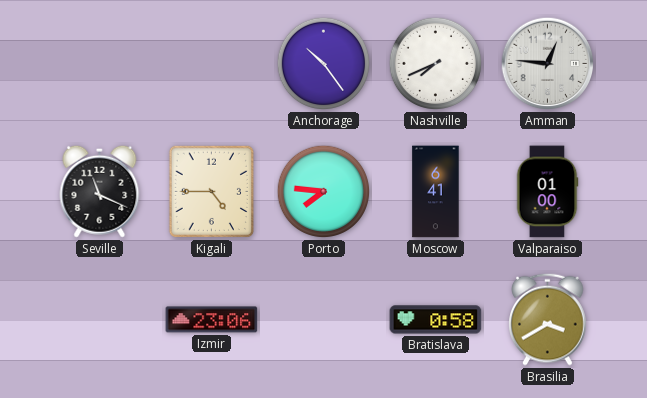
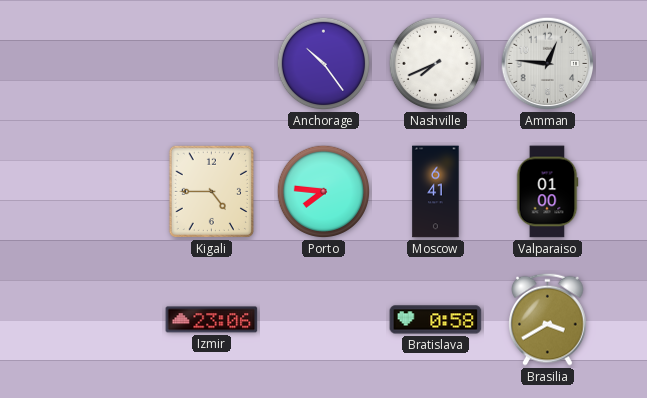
Seville: 11:19 -> none
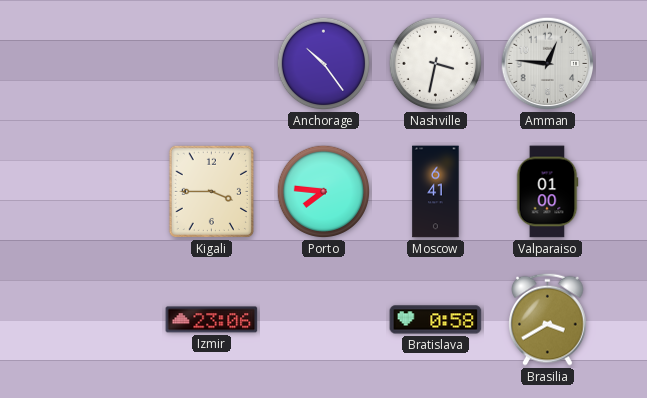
Nashville: 7:41 -> 3:32
Kigali: 4:45 -> 3:45
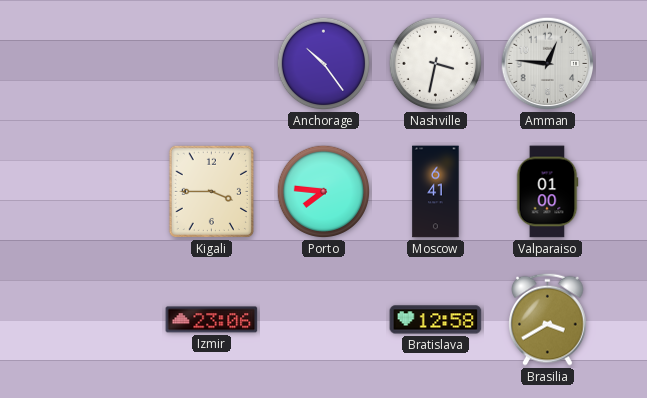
Bratislava: 0:58 -> 12:58
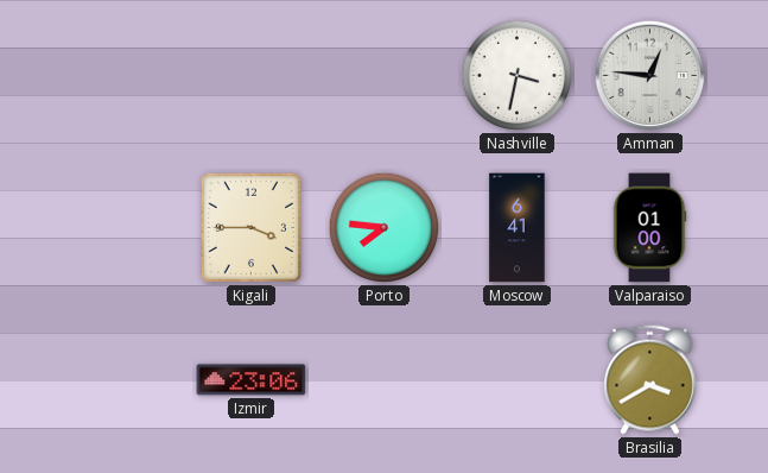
Anchorage: 10:24 -> none
Bratislava: 12:58 -> none
